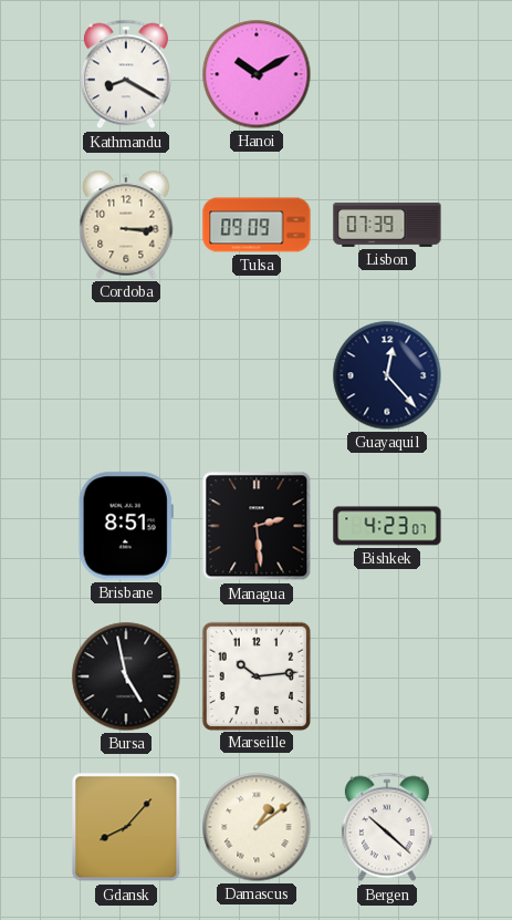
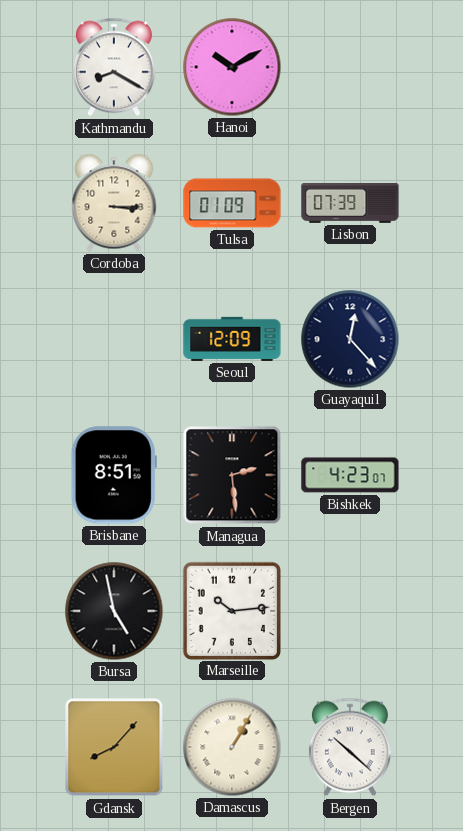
Tulsa: 09:09 -> 01:09
Seoul: none -> 12:09
Damascus: 1:09 -> 1:05
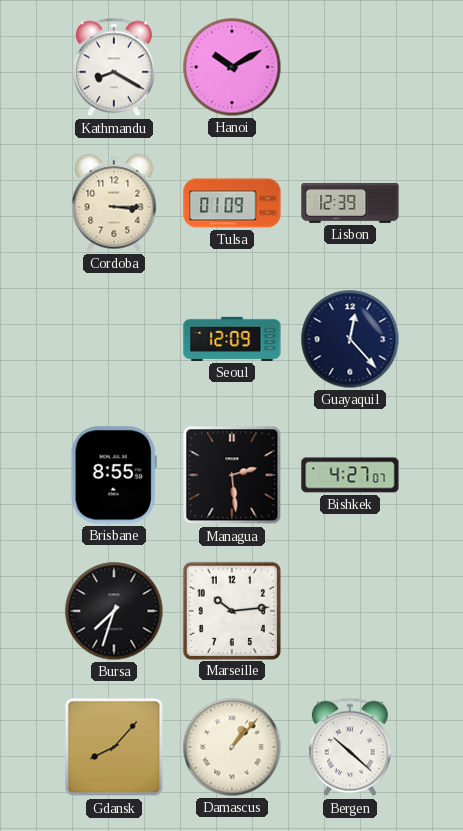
Lisbon: 07:39 -> 12:39
Brisbane: 8:51 -> 8:55
Bishkek: 4:23 -> 4:27
Bursa: 4:58 -> 7:33
Damascus: 1:05 -> 1:07
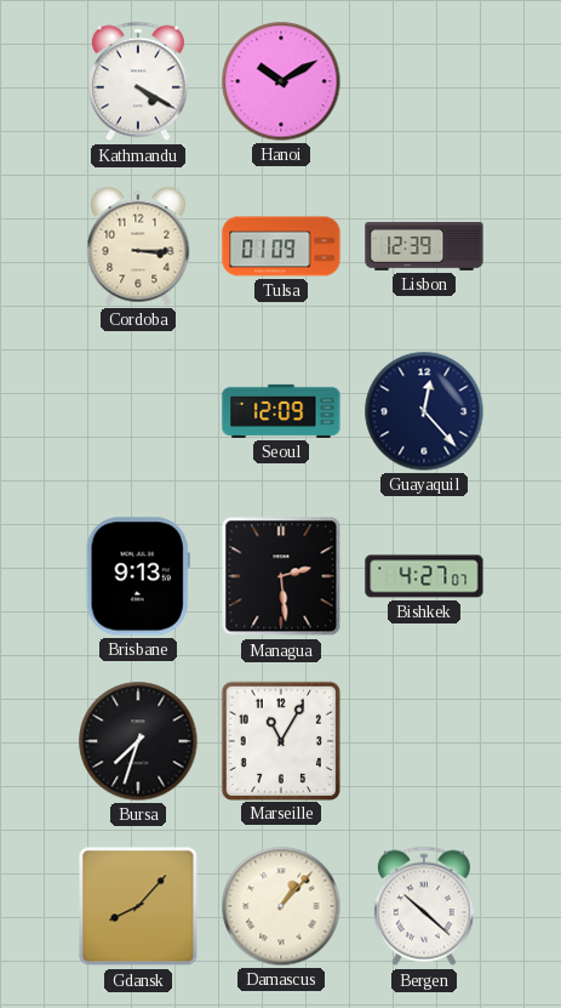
Kathmandu: 8:20 -> 4:20
Brisbane: 8:55 -> 9:13
Marseille: 10:14 -> 11:05
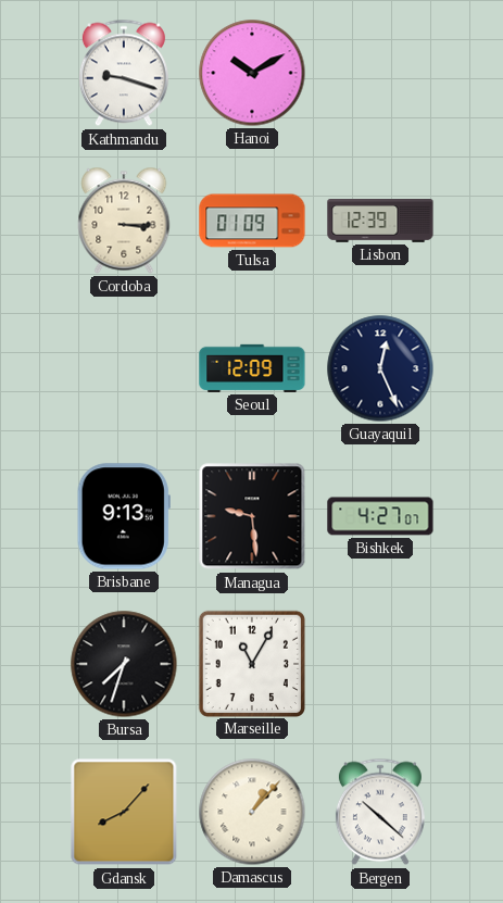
Kathmandu: 4:20 -> 9:18
Guayaquil: 12:23 -> 12:26
Managua: 2:29 -> 9:29
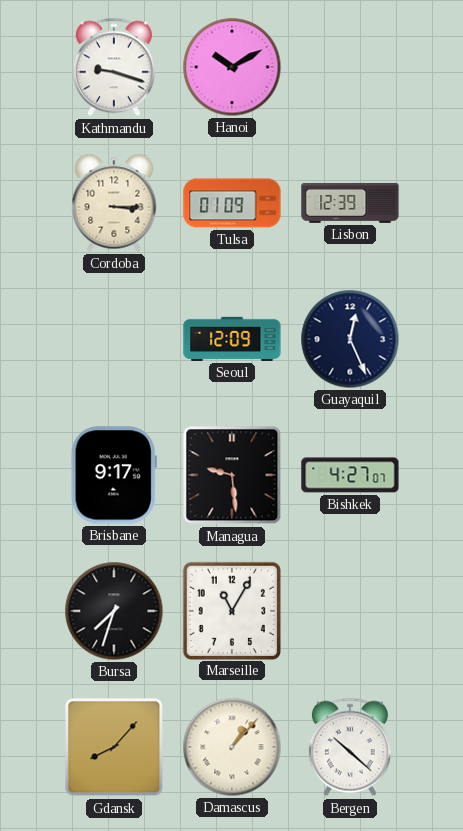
Brisbane: 9:13 -> 9:17
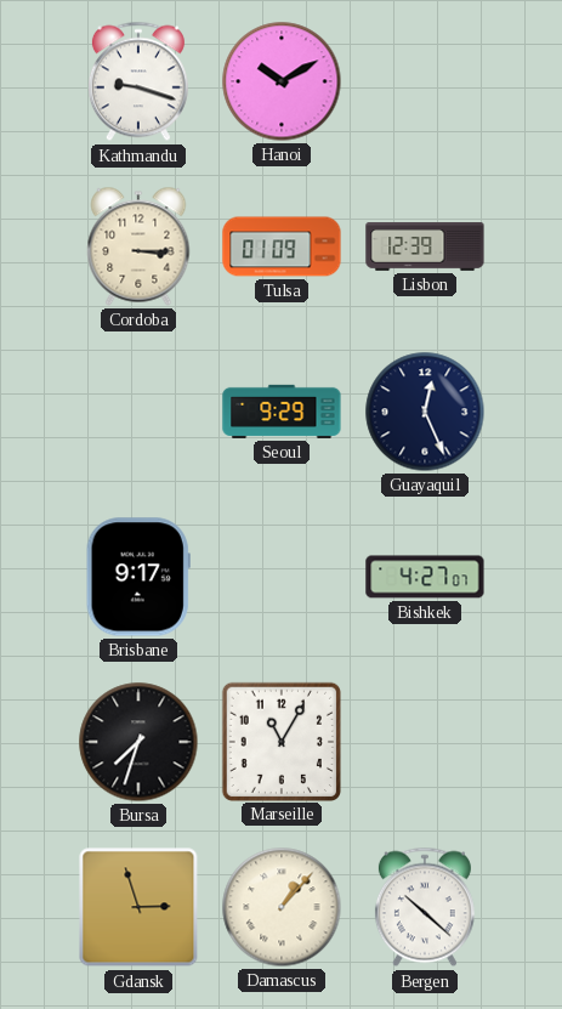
Seoul: 12:09 -> 9:29
Managua: 9:29 -> none
Gdansk: 8:07 -> 2:57
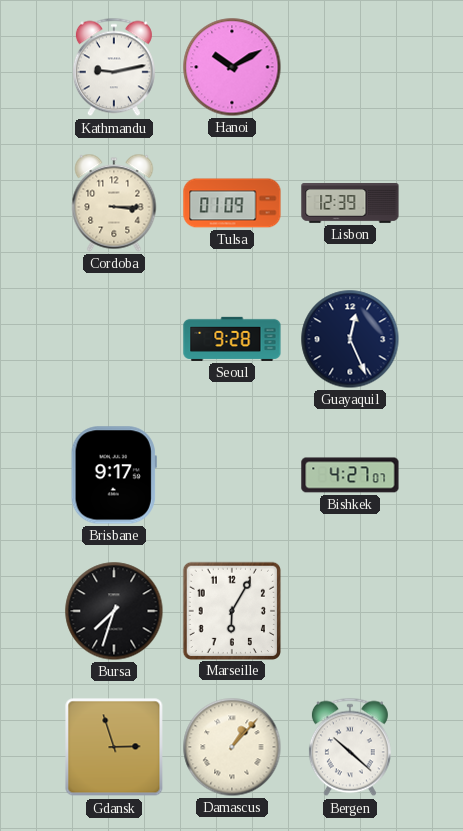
Kathmandu: 9:18 -> 9:13
Seoul: 9:29 -> 9:28
Marseille: 11:05 -> 6:05
